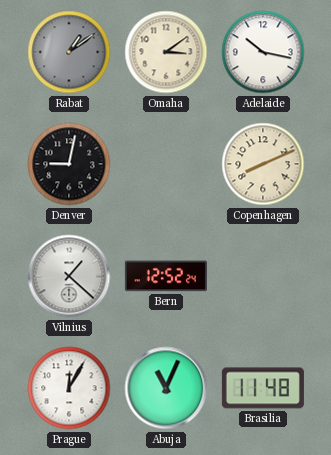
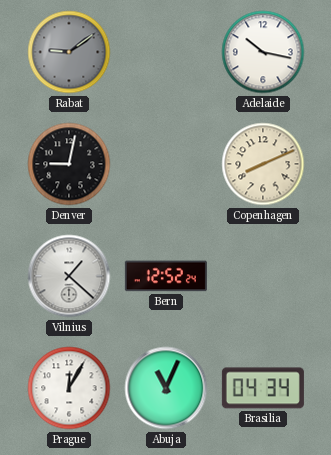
Rabat: 1:09 -> 9:09
Omaha: 3:09 -> none
Brasilia: 11:48 -> 04:34
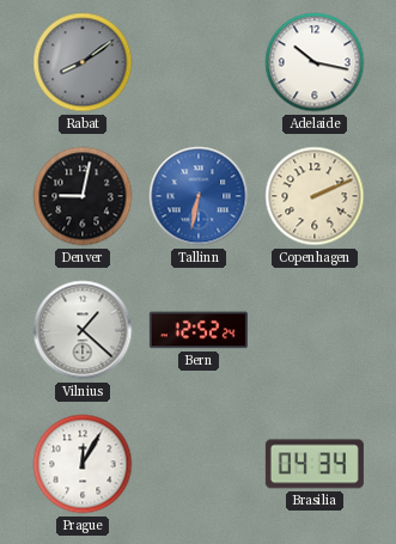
Rabat: 9:09 -> 8:09
Tallinn: none -> 6:32
Copenhagen: 8:11 -> 2:11
Abuja: 11:04 -> none
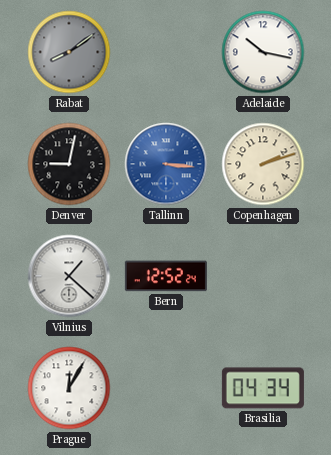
Tallinn: 6:32 -> 3:16
Copenhagen: 2:11 -> 2:12
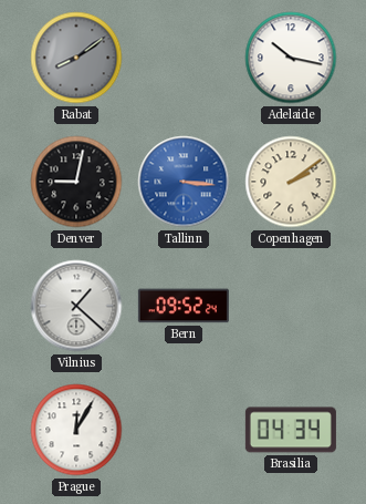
Copenhagen: 2:12 -> 2:09
Bern: 12:52 -> 09:52
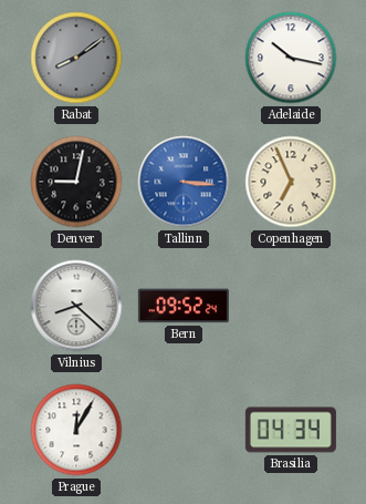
Copenhagen: 2:09 -> 6:56
Vilnius: 1:22 -> 8:22
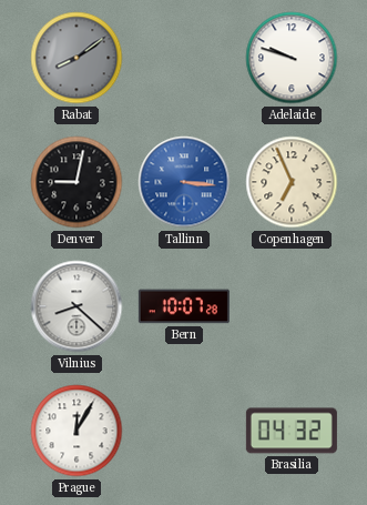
Adelaide: 10:17 -> 9:48
Bern: 09:52 -> 10:07
Brasilia: 04:34 -> 04:32
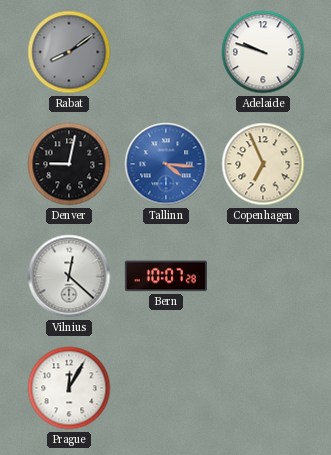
Tallinn: 3:16 -> 4:16
Vilnius: 8:22 -> 12:22
Brasilia: 04:32 -> none
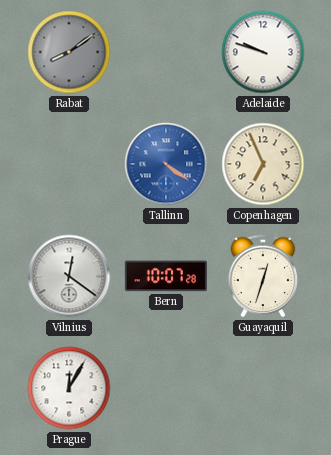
Denver: 9:02 -> none
Tallinn: 4:16 -> 4:21
Vilnius: 12:22 -> 12:21
Guayaquil: none -> 12:33
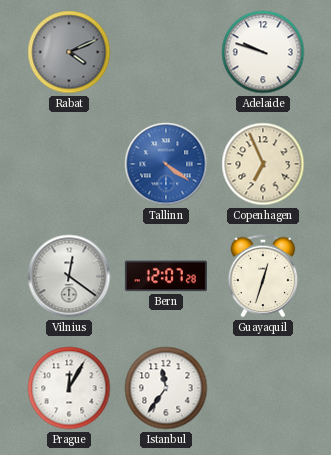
Rabat: 8:09 -> 4:11
Bern: 10:07 -> 12:07
Istanbul: none -> 11:36
